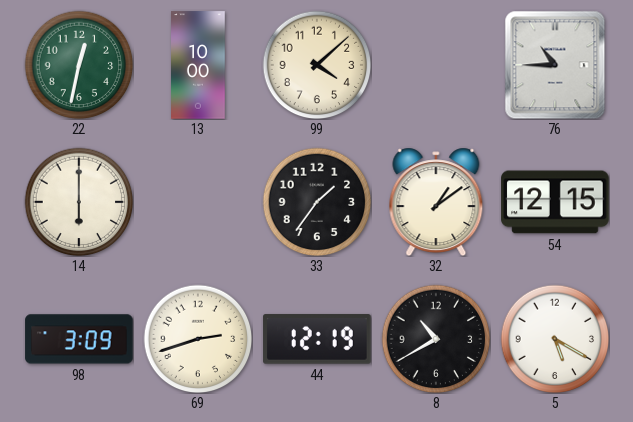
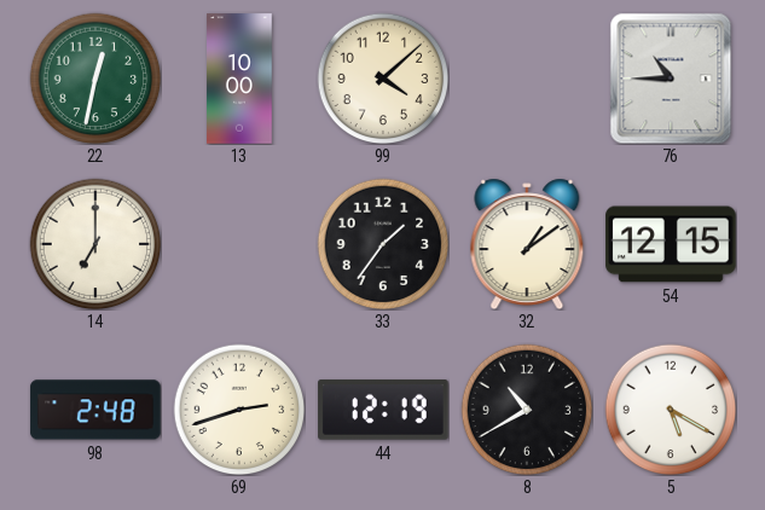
14: 6:00 -> 7:00
98: 3:09 -> 2:48
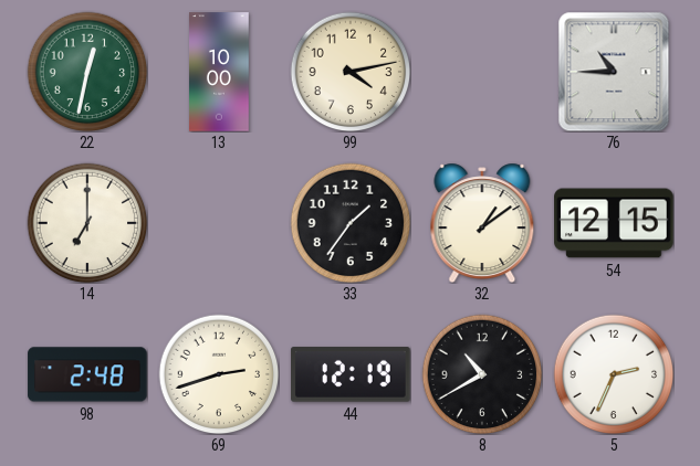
99: 4:08 -> 4:13
5: 5:20 -> 2:34
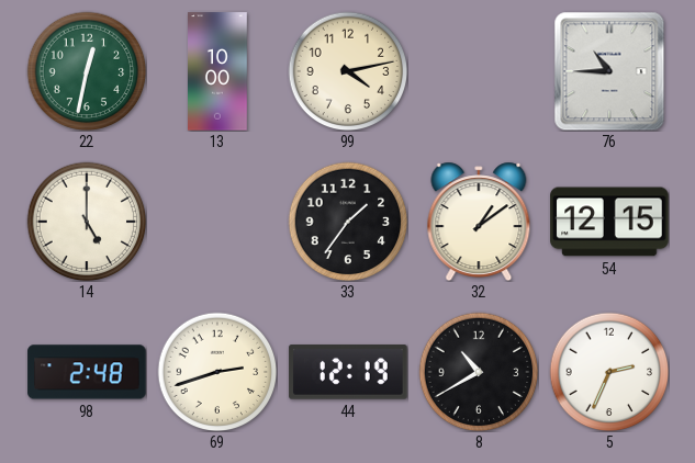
14: 7:00 -> 5:00
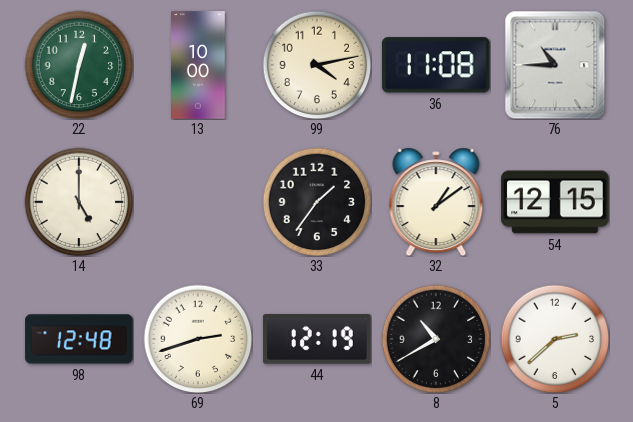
36: none -> 11:08
98: 2:48 -> 12:48
5: 2:34 -> 2:38
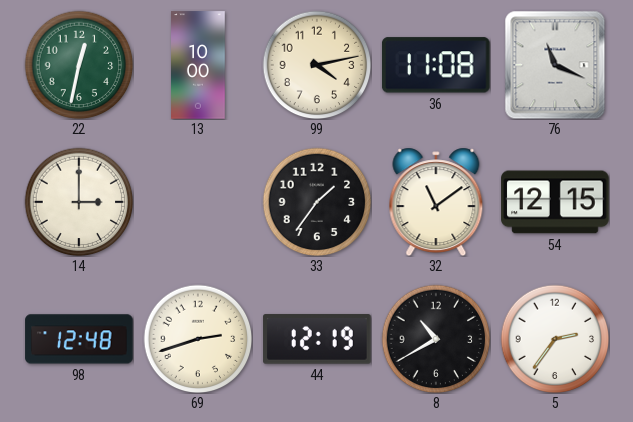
76: 10:45 -> 11:19
14: 5:00 -> 3:00
32: 1:09 -> 11:09
5: 2:38 -> 2:36
